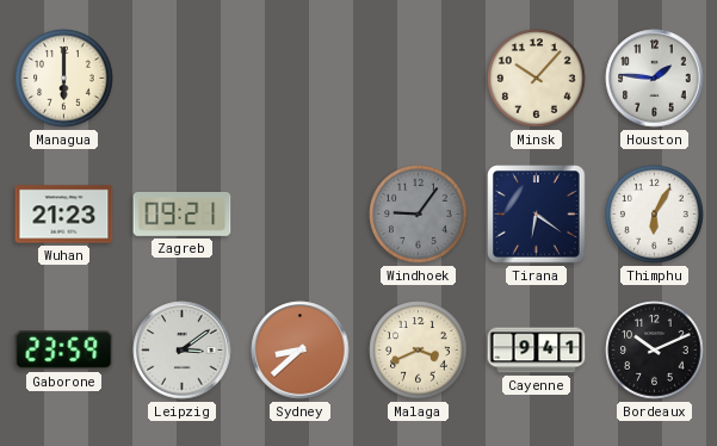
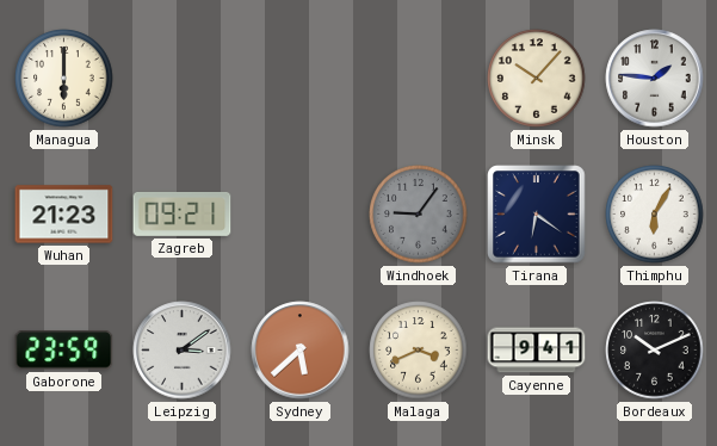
Sydney: 8:38 -> 5:38
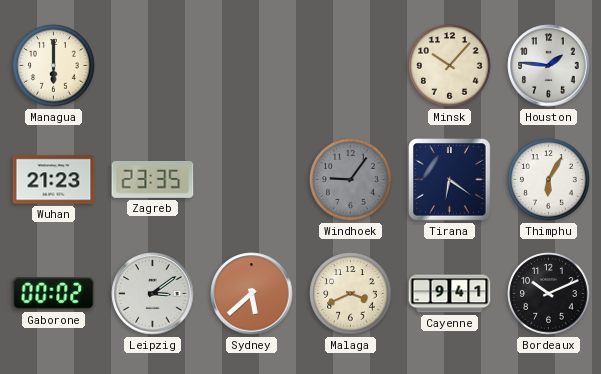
Zagreb: 09:21 -> 23:35
Gaborone: 23:59 -> 00:02
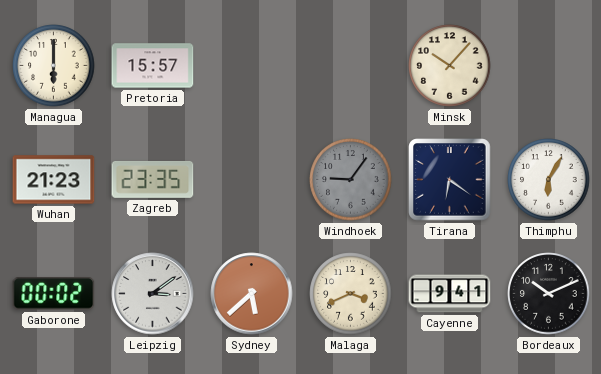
Pretoria: none -> 15:57
Houston: 1:46 -> none
